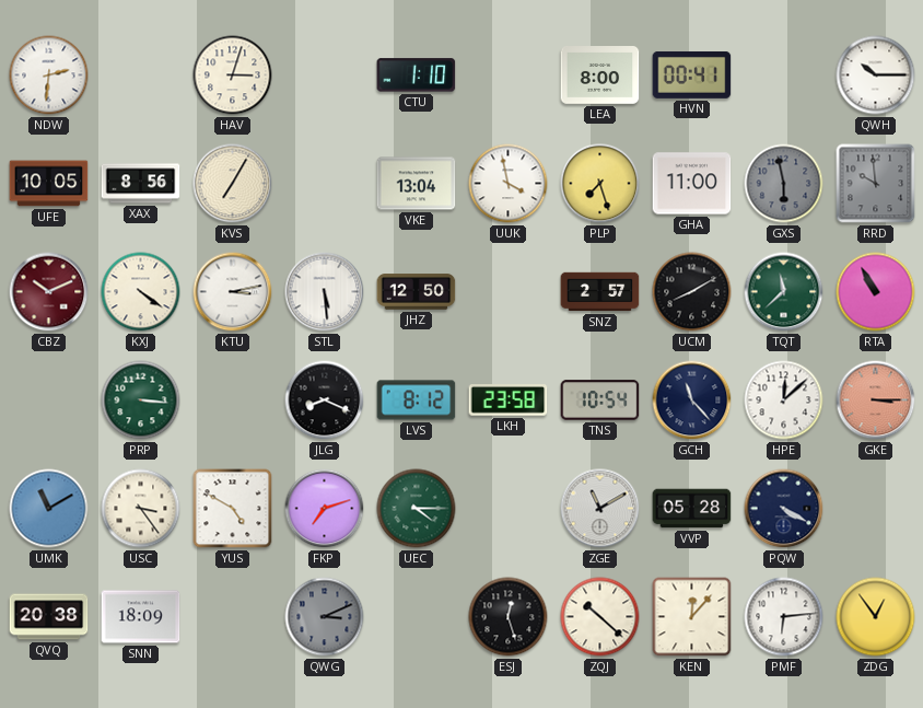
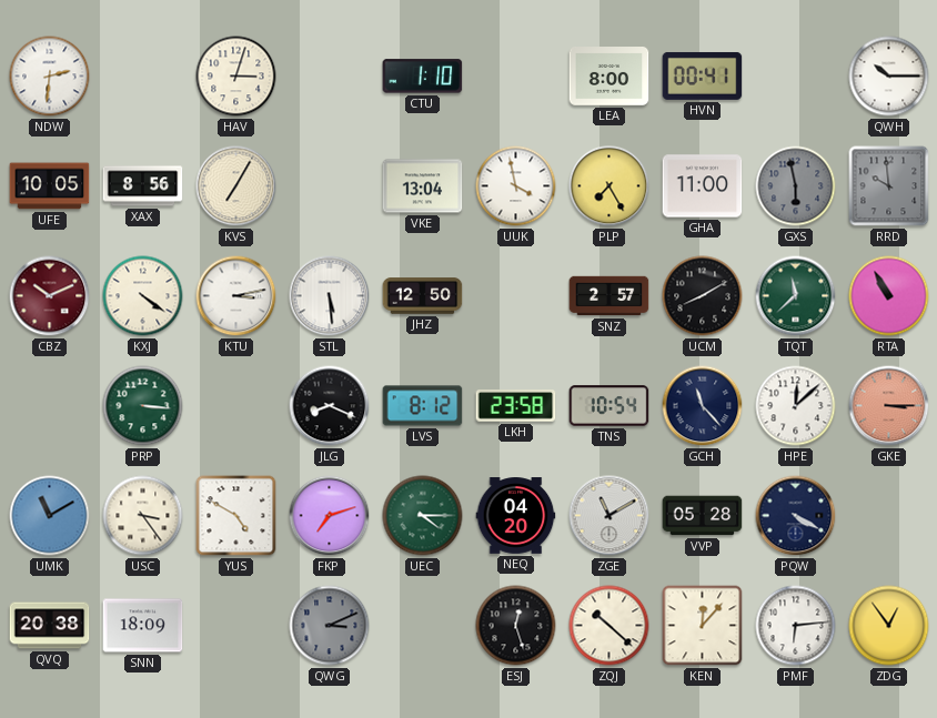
PLP: 7:27 -> 7:25
NEQ: none -> 04:20
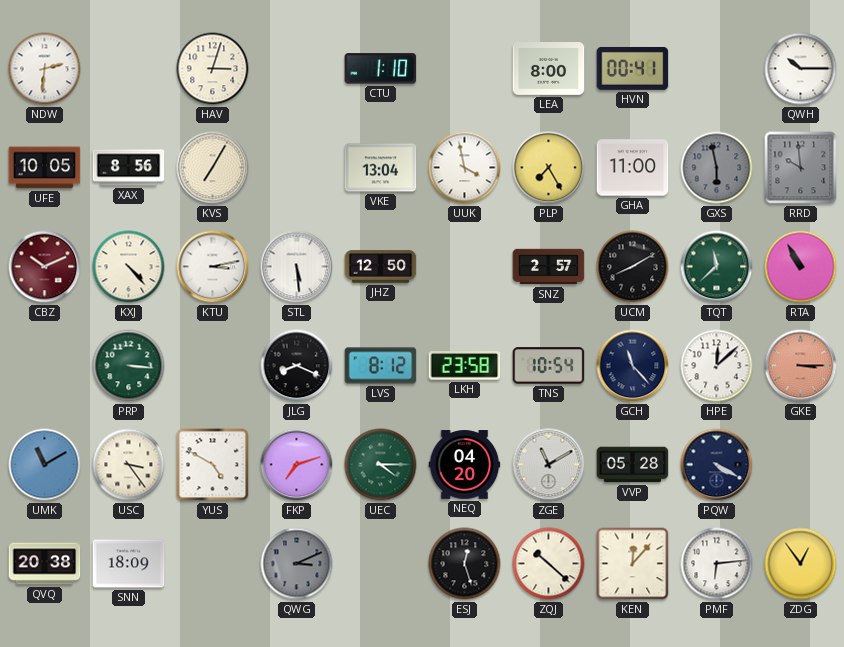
KXJ: 4:21 -> 4:23
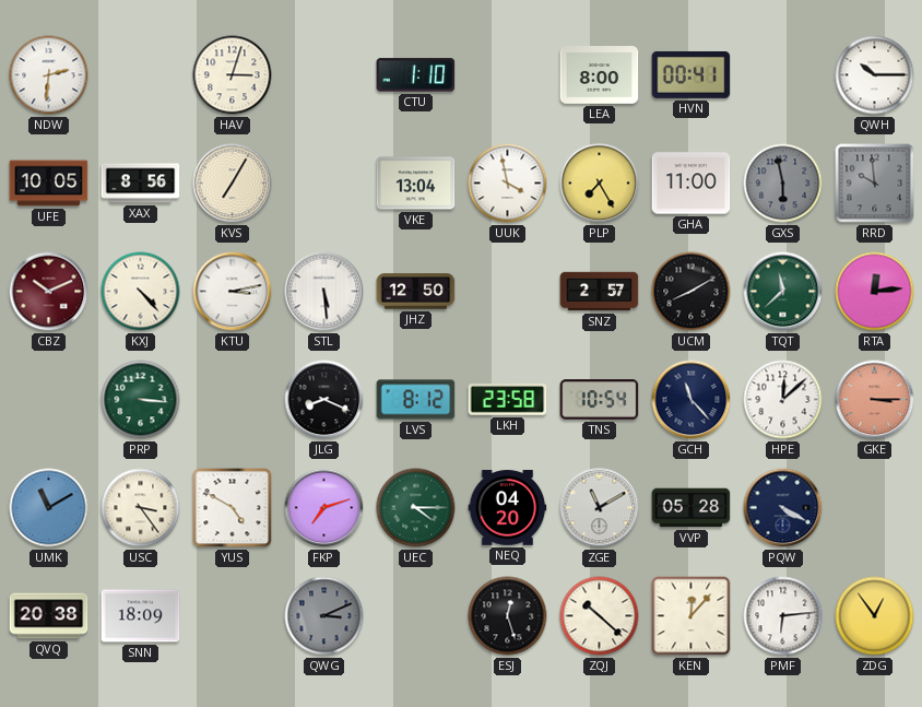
RTA: 10:55 -> 12:14
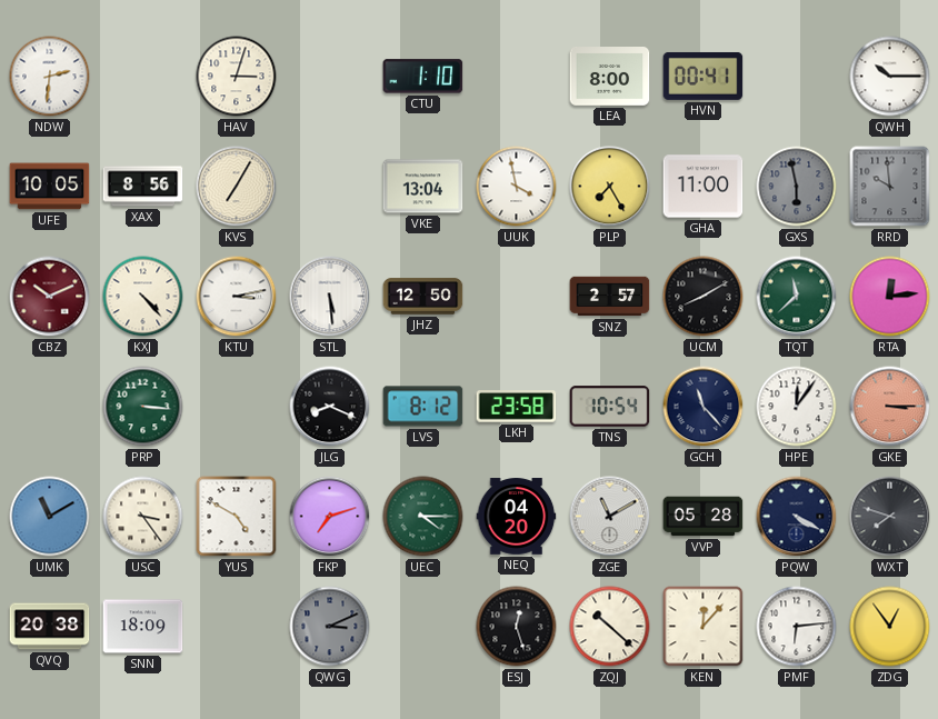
HPE: 12:08 -> 12:06
WXT: none -> 7:48
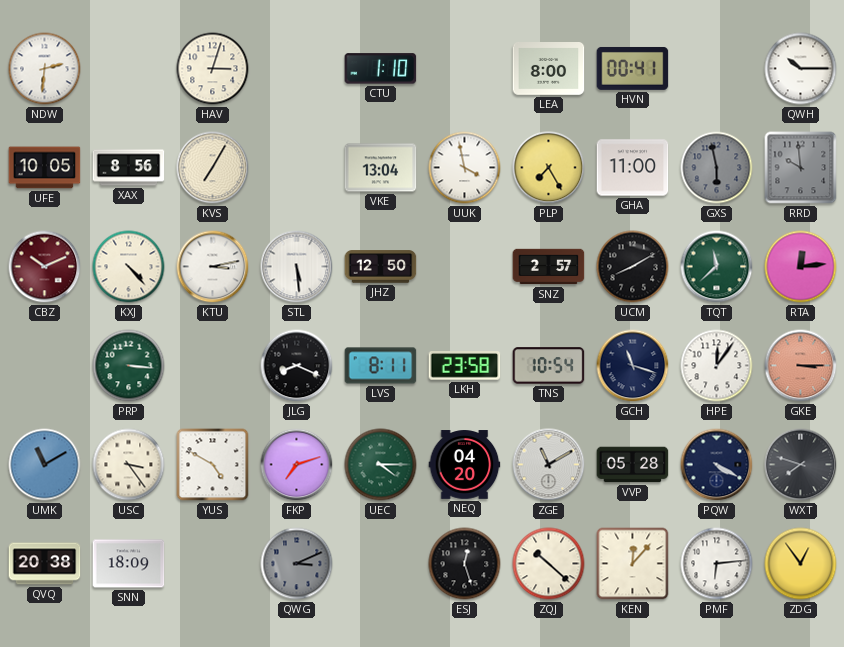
LVS: 8:12 -> 8:11
GCH: 11:23 -> 11:18
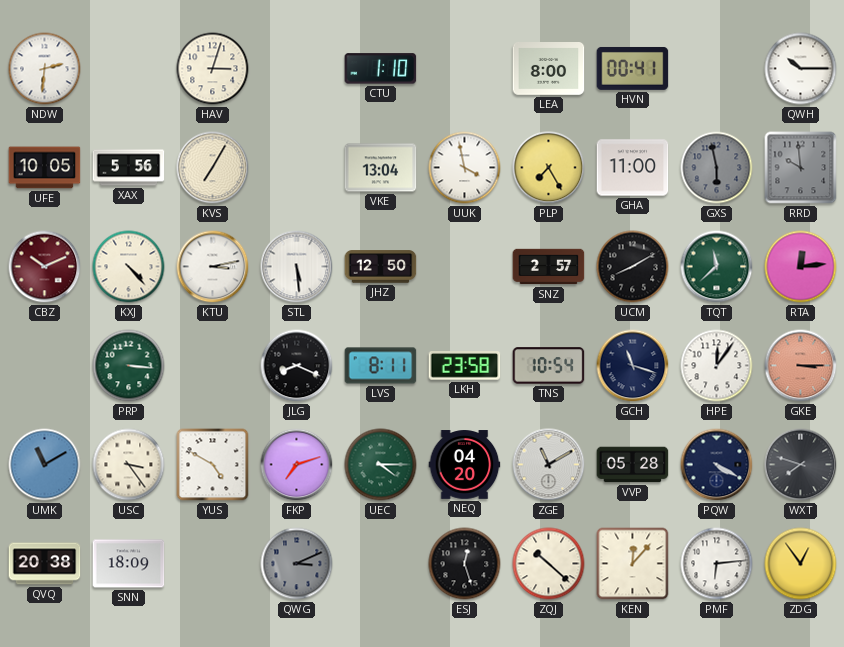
XAX: 8:56 -> 5:56
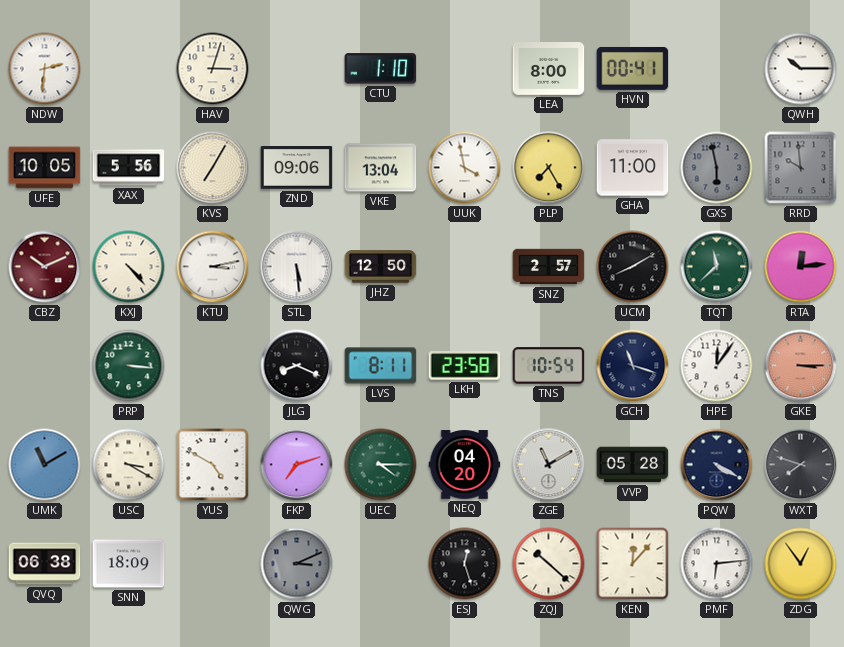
ZND: none -> 09:06
USC: 3:24 -> 3:20
QVQ: 20:38 -> 06:38
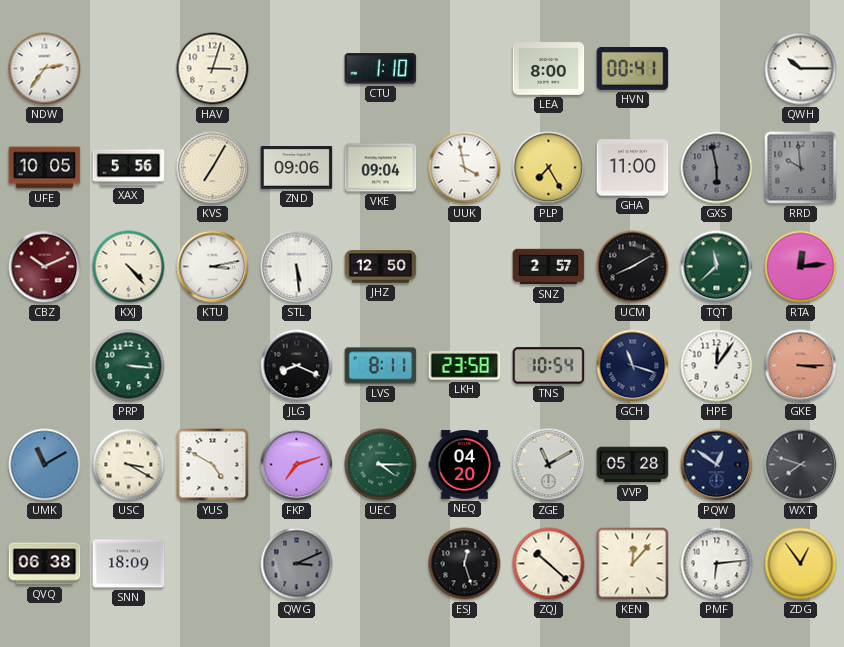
NDW: 2:31 -> 2:36
VKE: 13:04 -> 09:04
PQW: 4:20 -> 12:51
